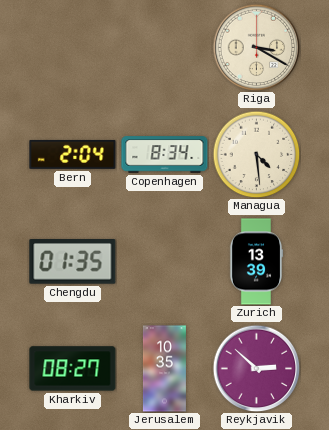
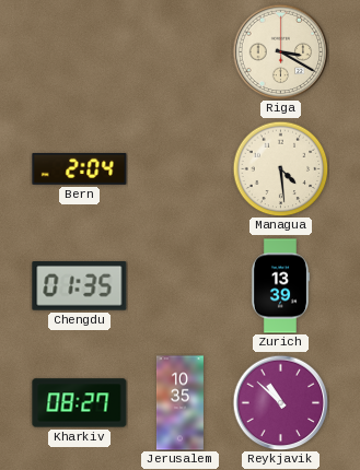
Copenhagen: 8:34 -> none
Reykjavik: 2:52 -> 10:52
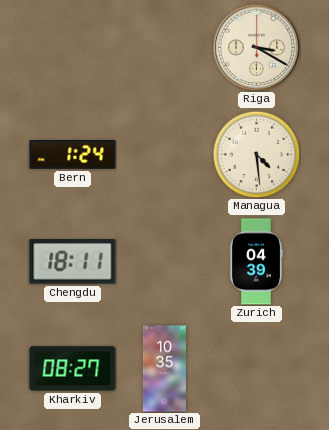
Bern: 2:04 -> 1:24
Chengdu: 01:35 -> 18:11
Zurich: 13:39 -> 04:39
Reykjavik: 10:52 -> none
